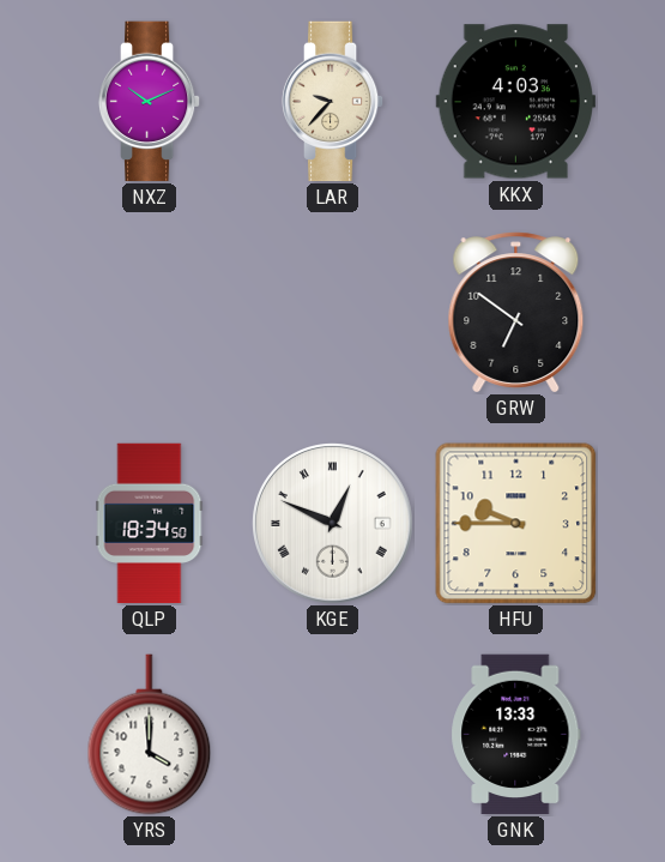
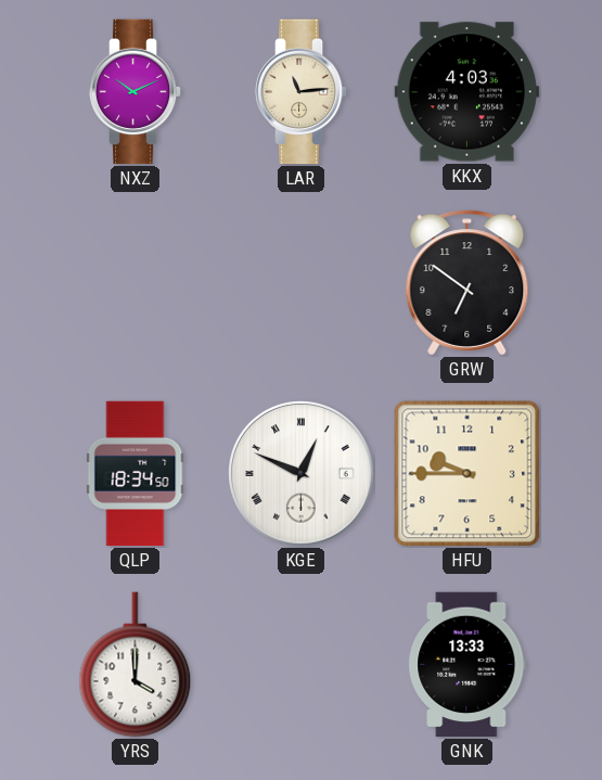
LAR: 9:37 -> 11:14
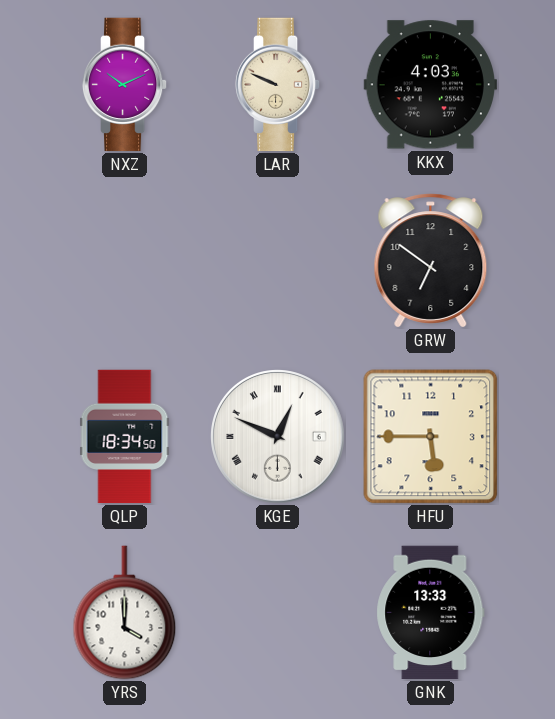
LAR: 11:14 -> 9:49
HFU: 9:45 -> 5:45
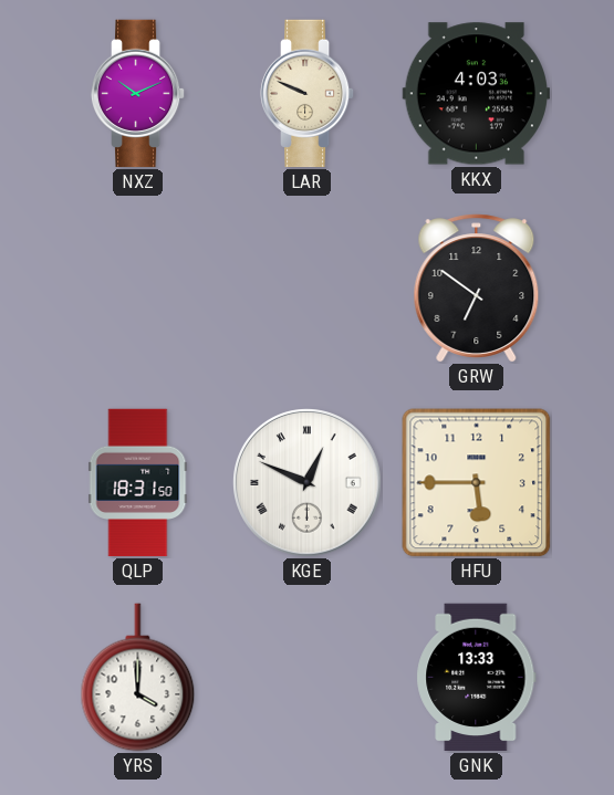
QLP: 18:34 -> 18:31
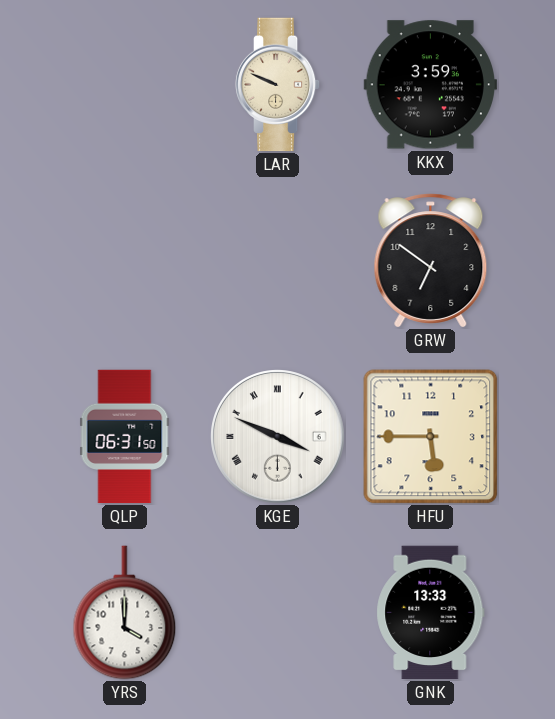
NXZ: 10:11 -> none
KKX: 4:03 -> 3:59
QLP: 18:31 -> 06:31
KGE: 12:49 -> 3:49
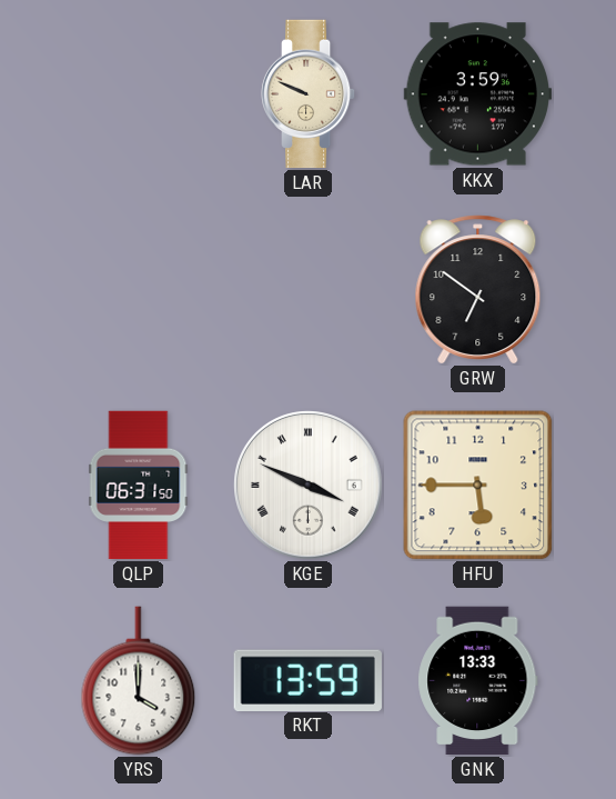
RKT: none -> 13:59
